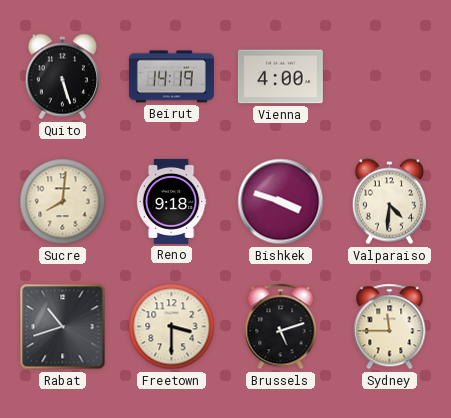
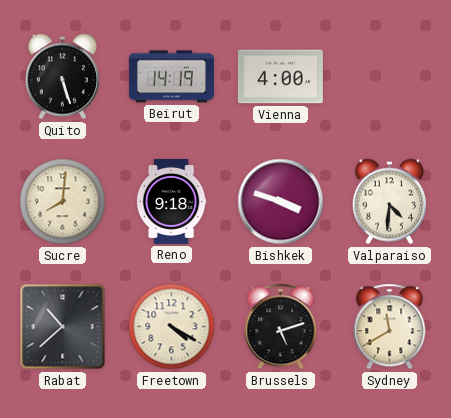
Rabat: 10:42 -> 10:38
Freetown: 3:30 -> 4:20
Sydney: 11:45 -> 11:40
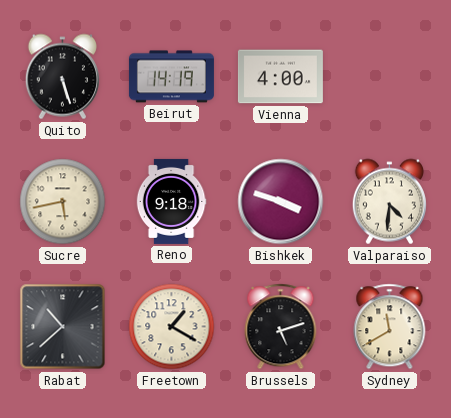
Sucre: 8:01 -> 5:43
Freetown: 4:20 -> 1:20
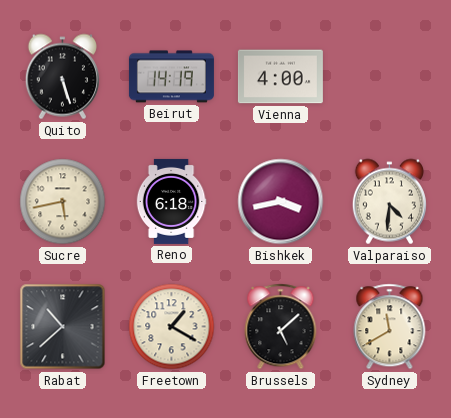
Reno: 9:18 -> 6:18
Bishkek: 3:48 -> 3:43
Brussels: 5:12 -> 5:08
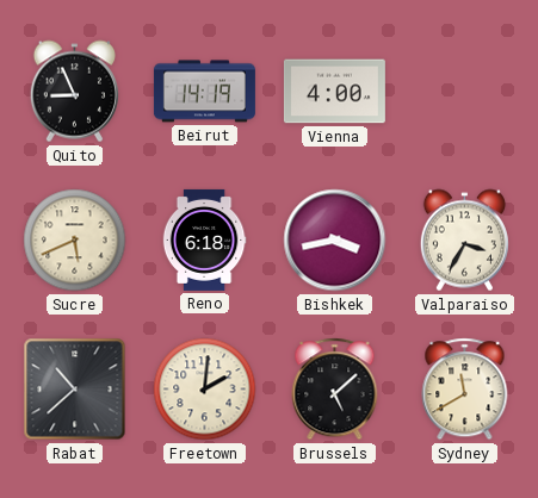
Quito: 5:27 -> 8:56
Sucre: 5:43 -> 5:41
Valparaiso: 4:31 -> 3:35
Freetown: 1:20 -> 2:01
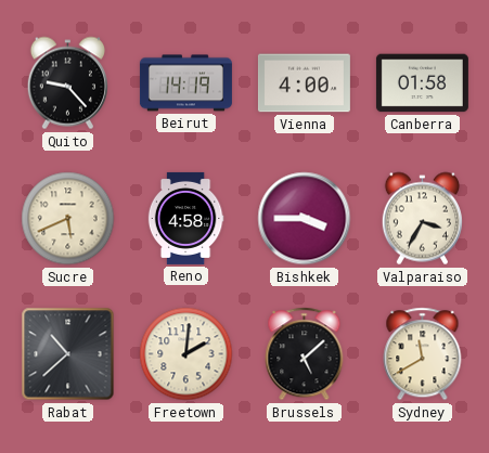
Quito: 8:56 -> 9:23
Canberra: none -> 01:58
Reno: 6:18 -> 4:58
Bishkek: 3:43 -> 3:45
